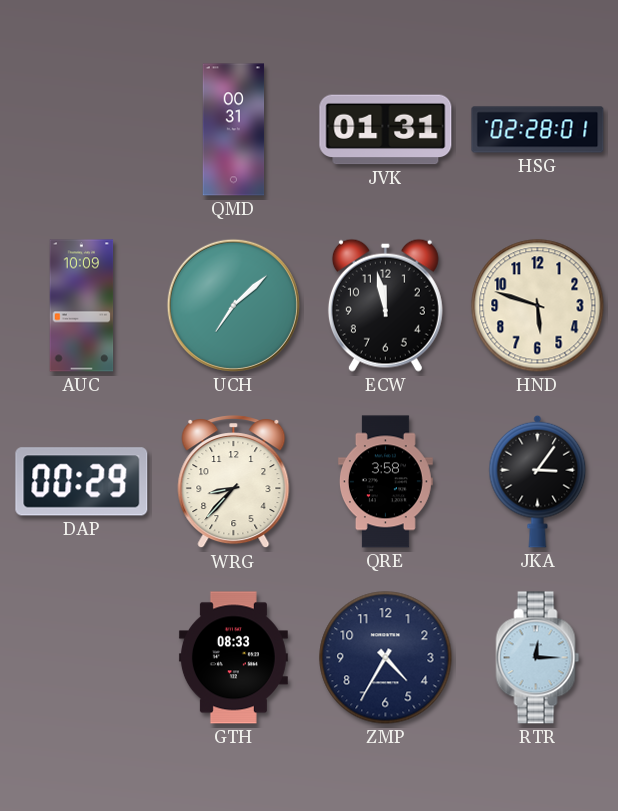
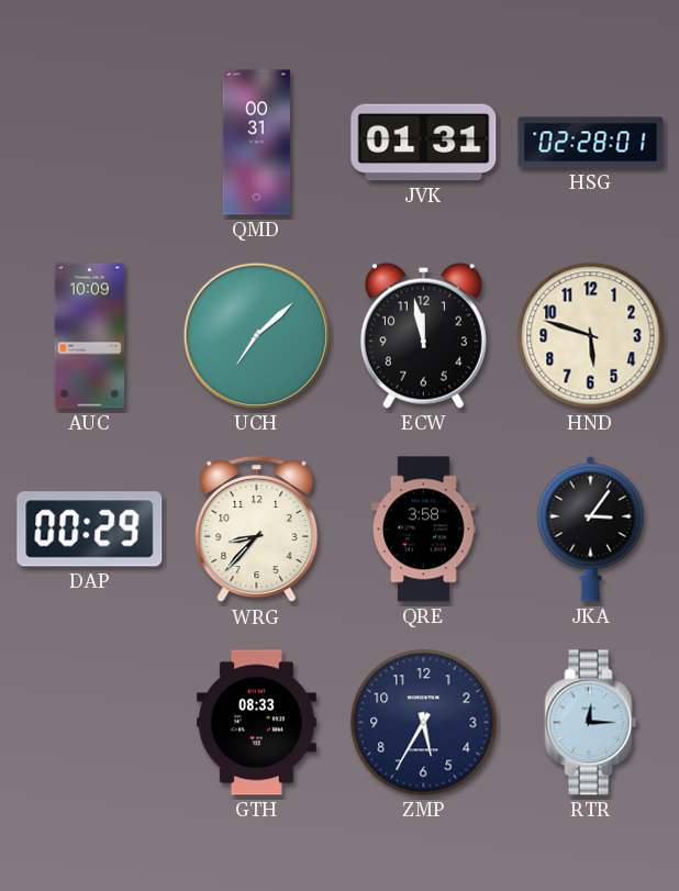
ZMP: 4:35 -> 5:35
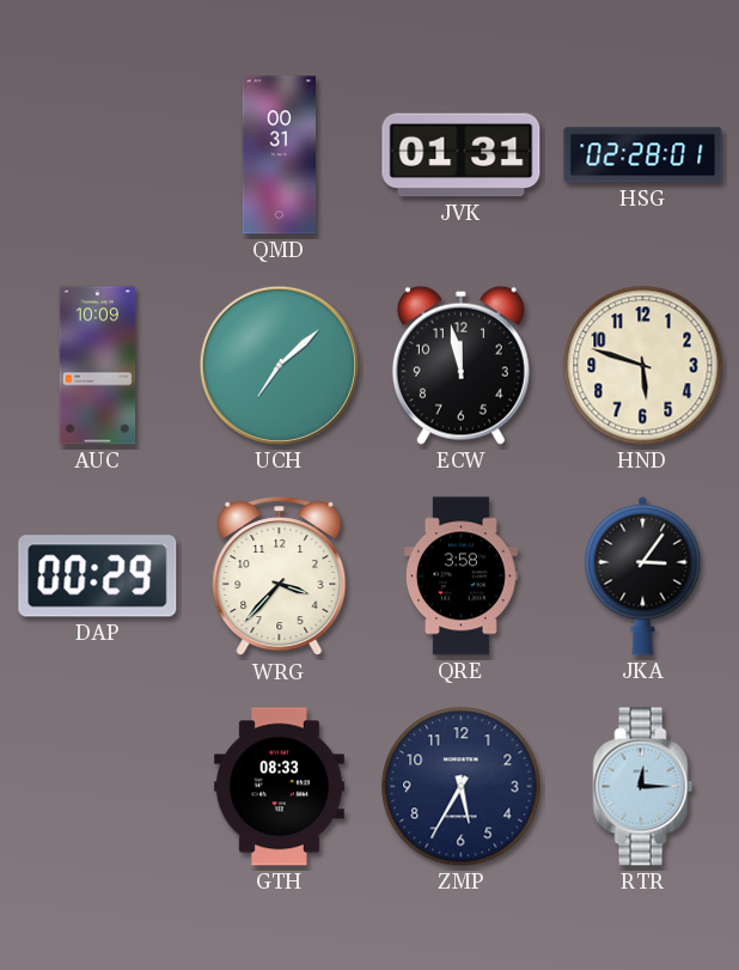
WRG: 8:37 -> 3:37
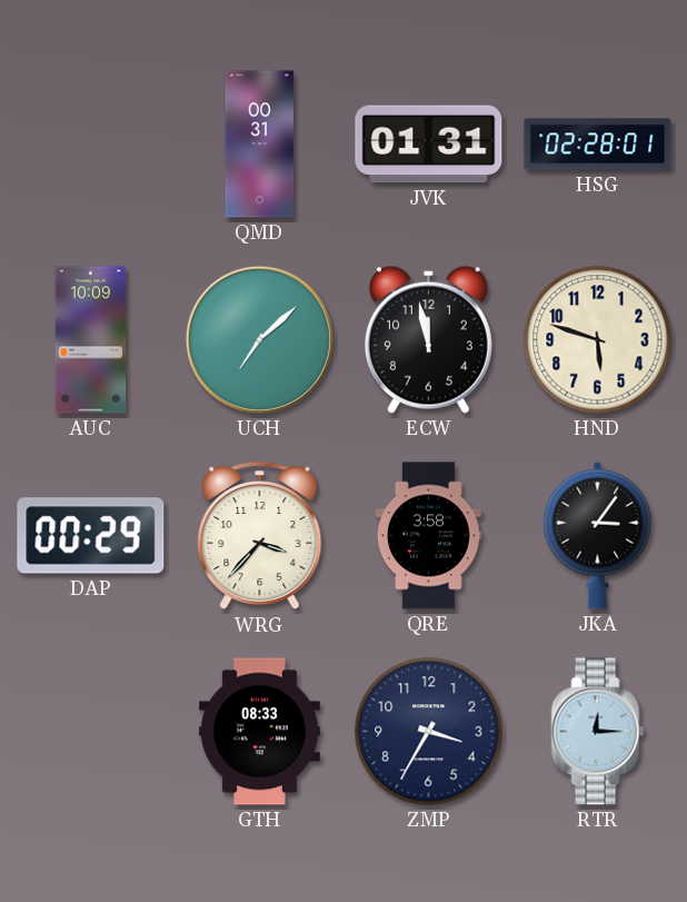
ZMP: 5:35 -> 3:35
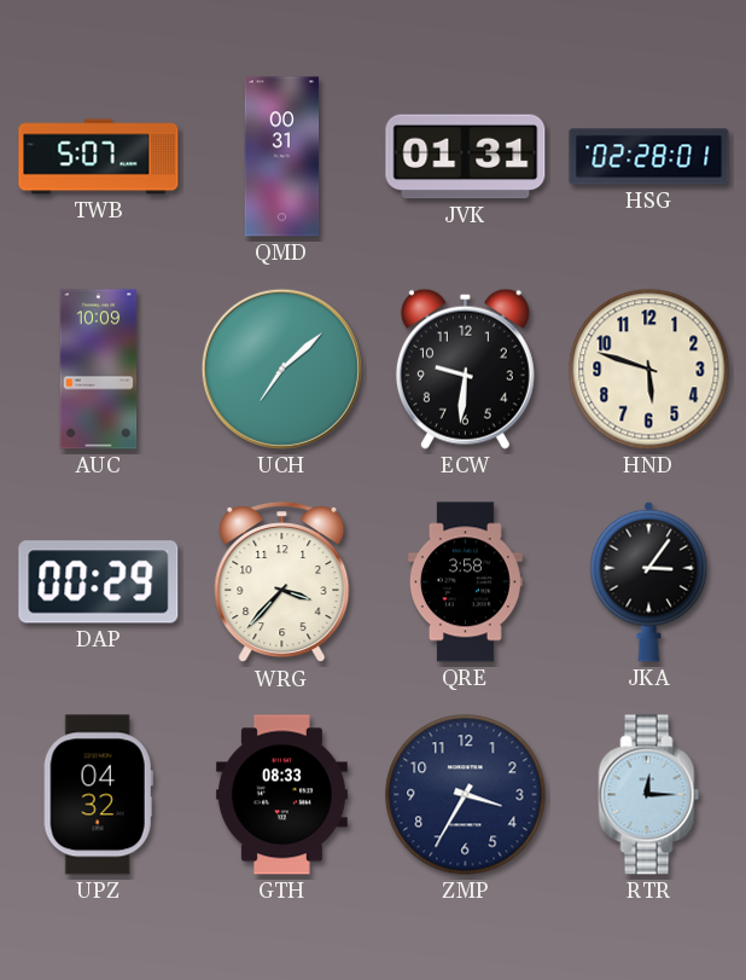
TWB: none -> 5:07
ECW: 11:58 -> 9:31
UPZ: none -> 04:32
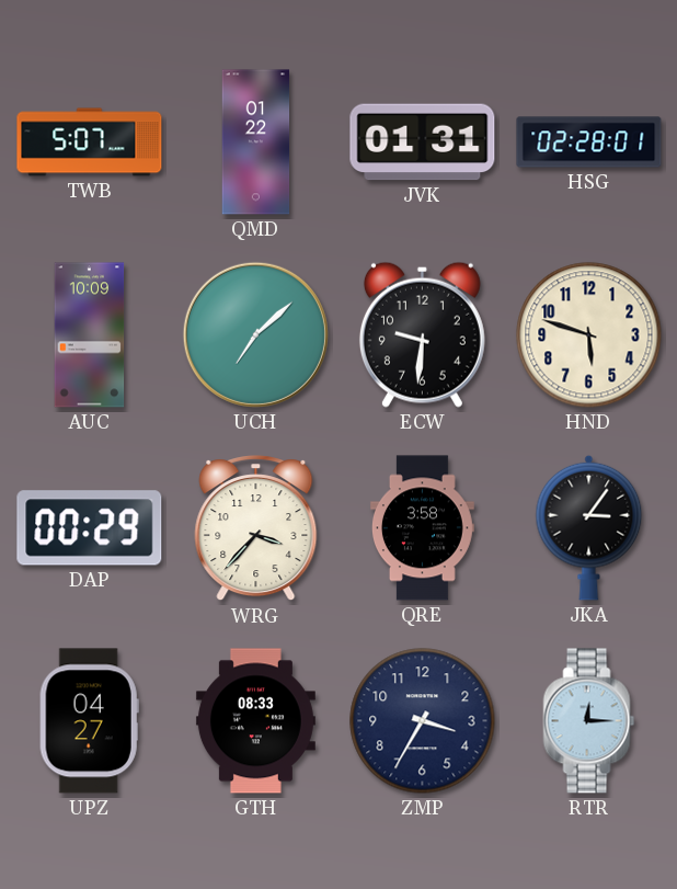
QMD: 00:31 -> 01:22
UPZ: 04:32 -> 04:27
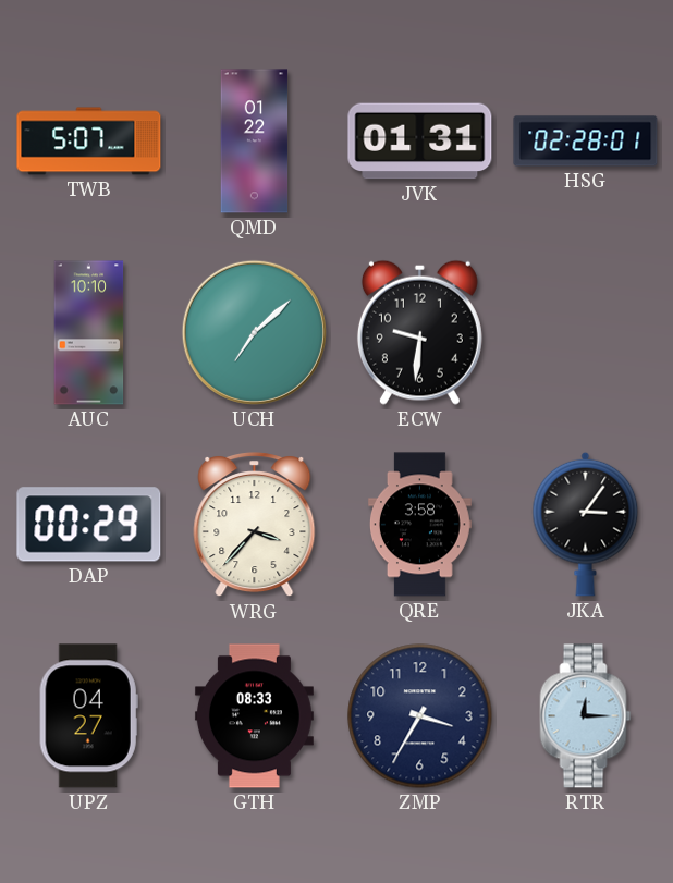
AUC: 10:09 -> 10:10
HND: 5:48 -> none
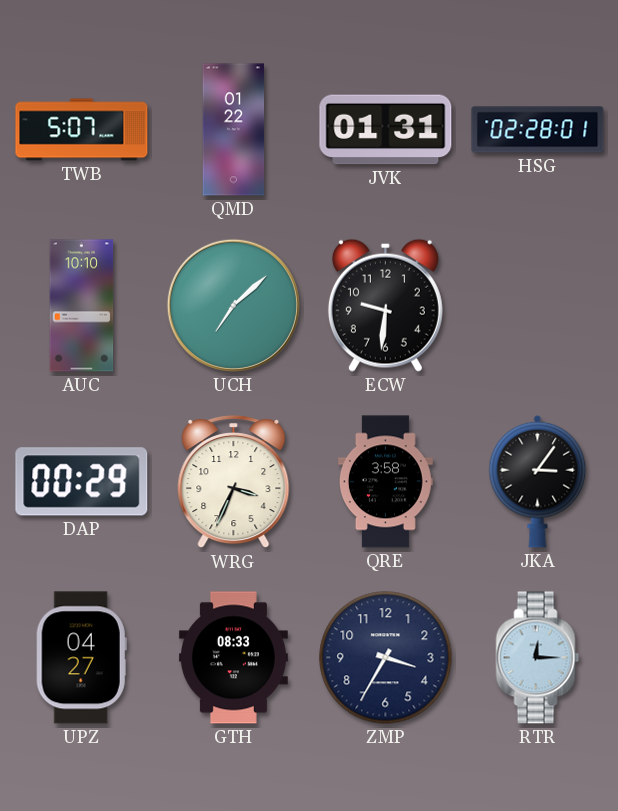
WRG: 3:37 -> 3:34
